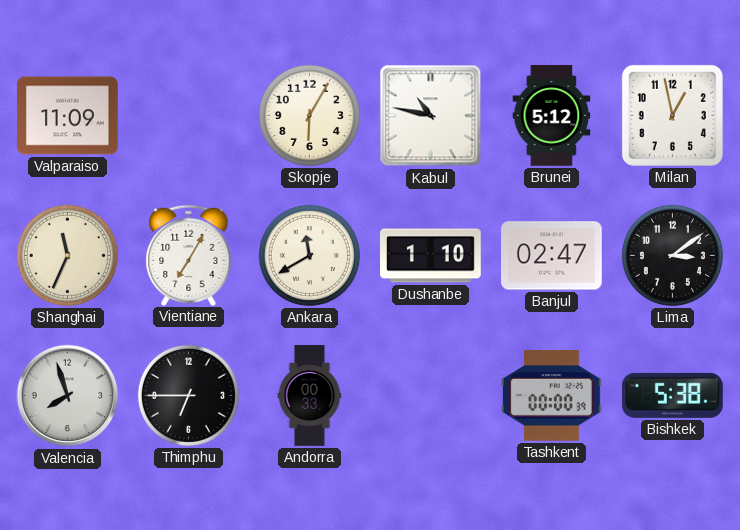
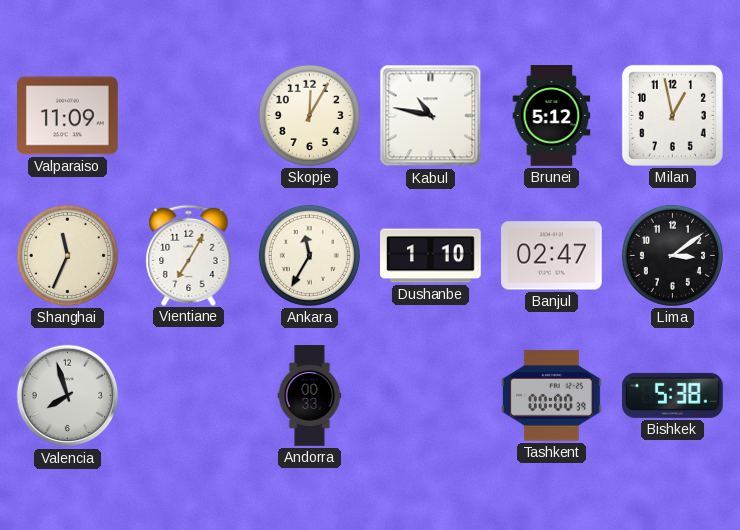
Skopje: 6:05 -> 12:05
Ankara: 11:40 -> 11:35
Thimphu: 6:45 -> none
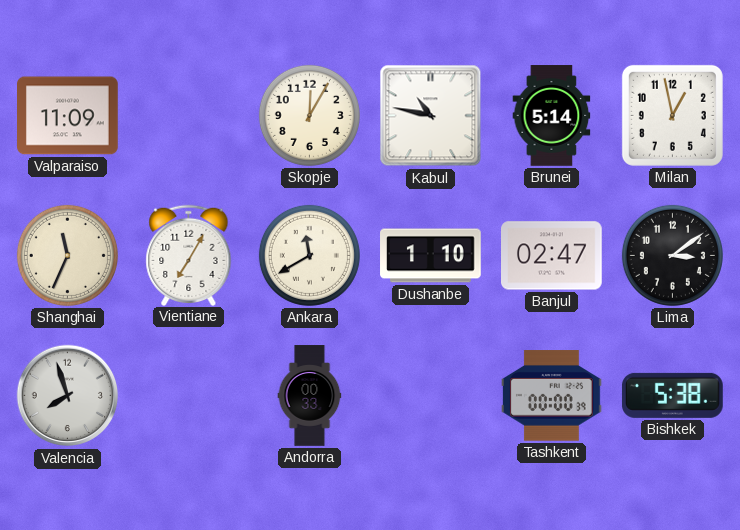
Brunei: 5:12 -> 5:14
Ankara: 11:35 -> 11:40
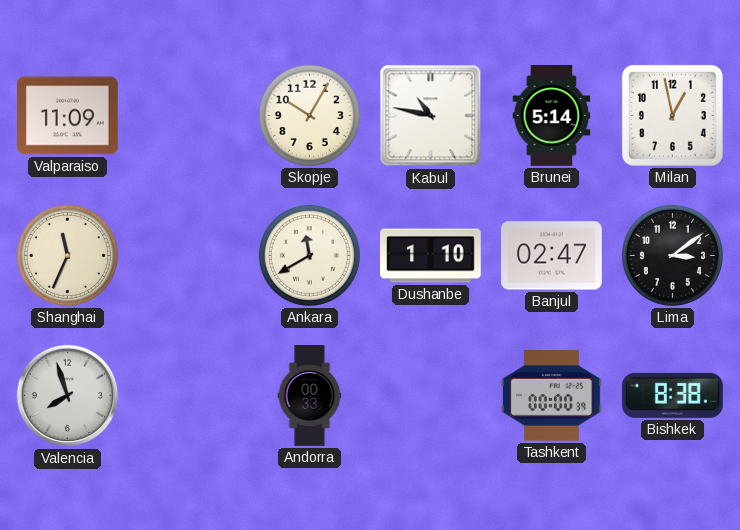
Skopje: 12:05 -> 10:05
Vientiane: 7:05 -> none
Bishkek: 5:38 -> 8:38
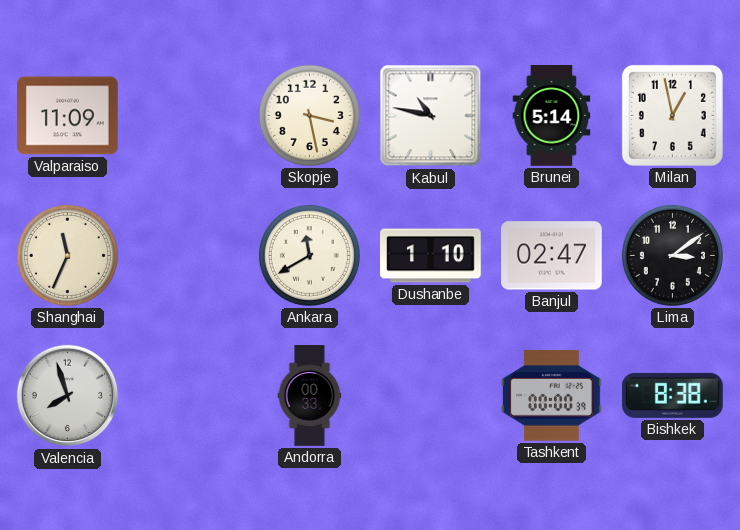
Skopje: 10:05 -> 3:28
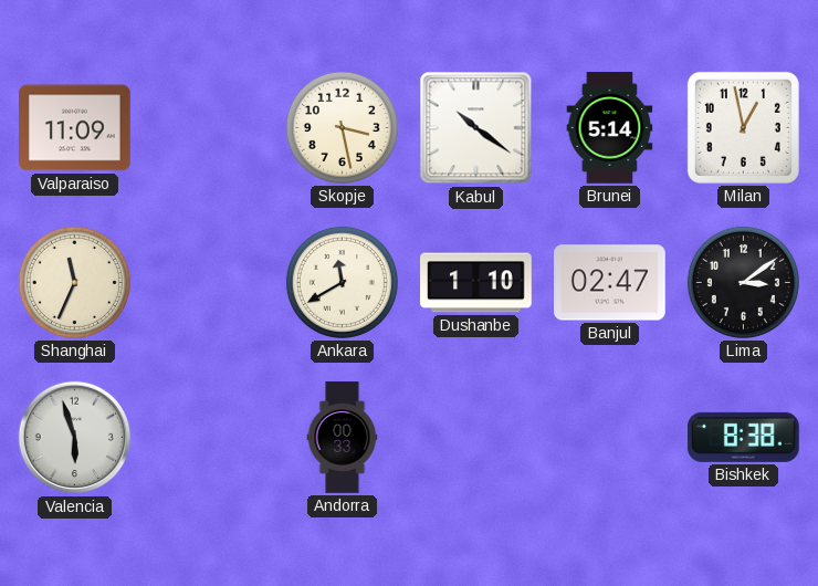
Kabul: 10:47 -> 10:21
Valencia: 7:57 -> 5:57
Tashkent: 00:00 -> none
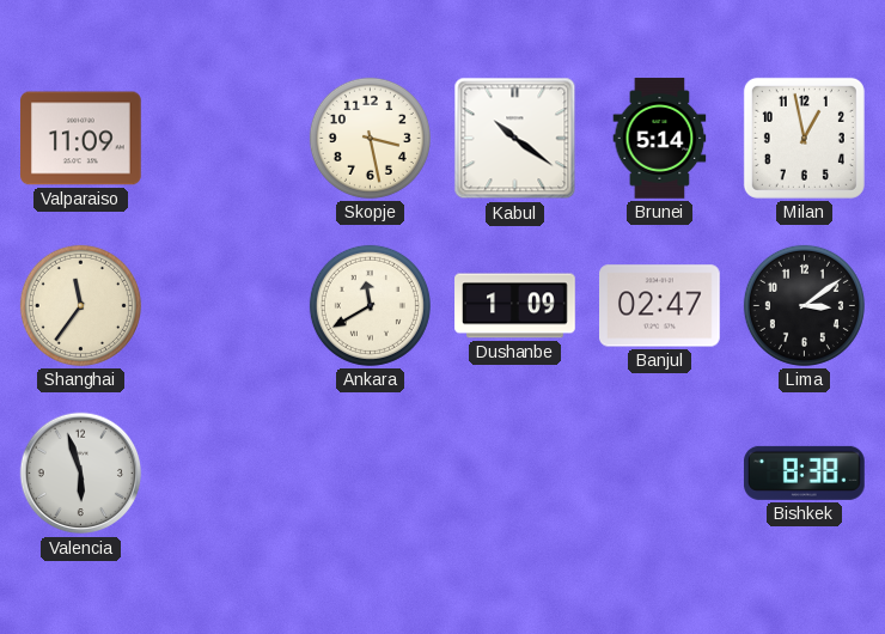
Shanghai: 11:34 -> 11:36
Dushanbe: 1:10 -> 1:09
Andorra: 00:33 -> none
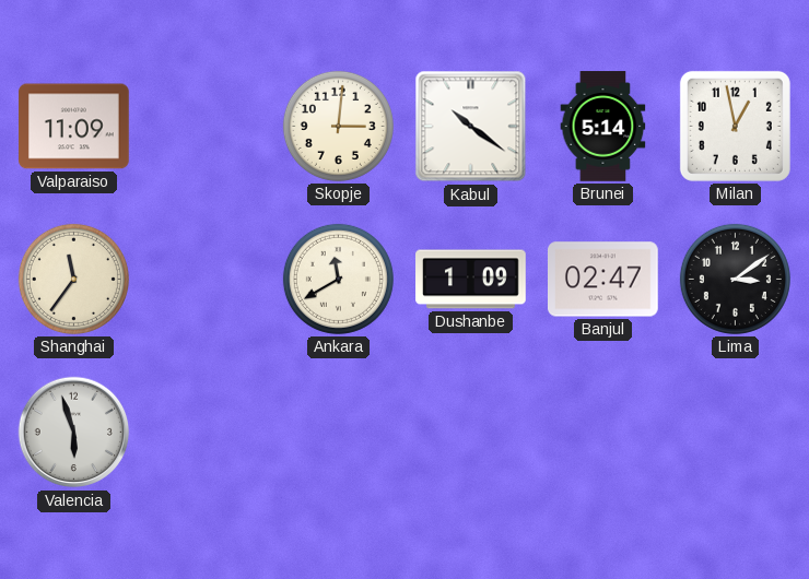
Skopje: 3:28 -> 3:01
Bishkek: 8:38 -> none
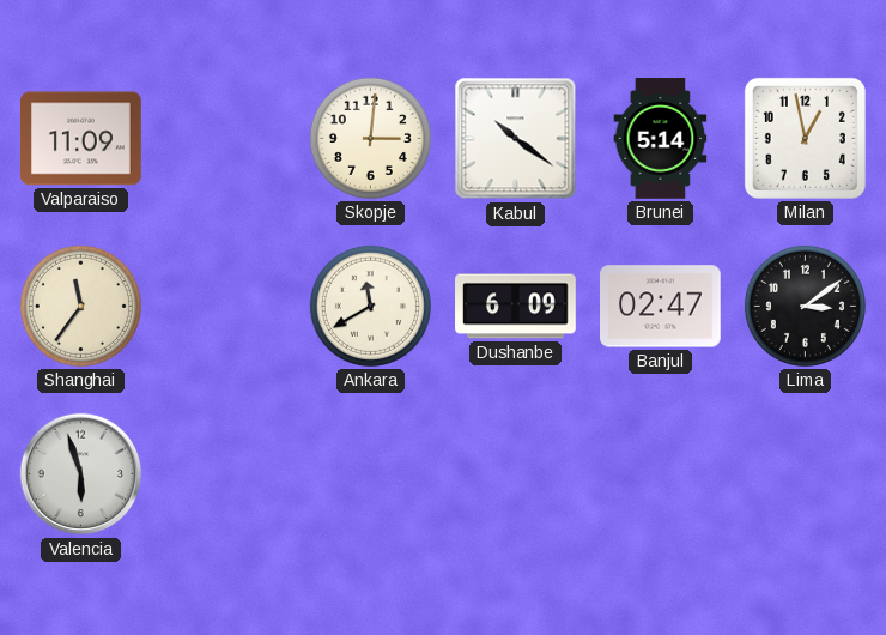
Dushanbe: 1:09 -> 6:09
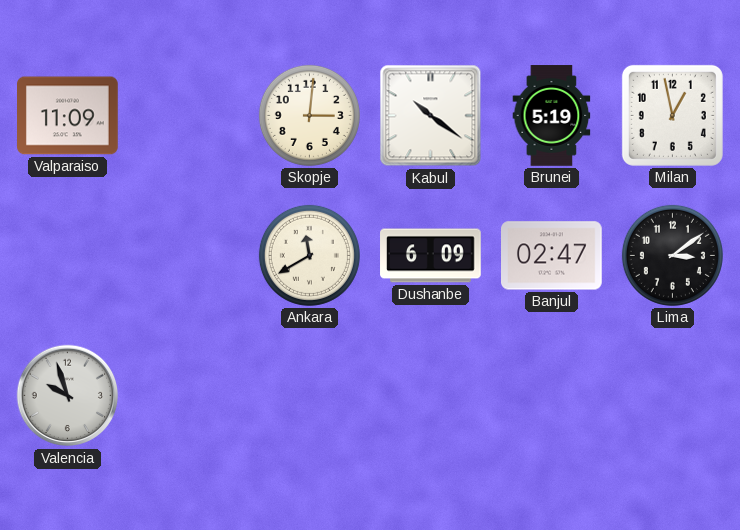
Brunei: 5:14 -> 5:19
Shanghai: 11:36 -> none
Valencia: 5:57 -> 9:57
